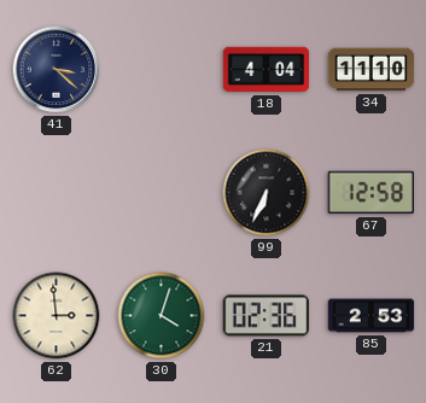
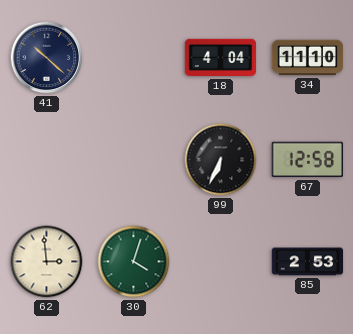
41: 3:22 -> 10:22
21: 02:36 -> none
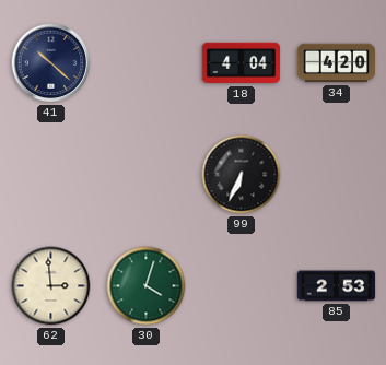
34: 11:10 -> 4:20
67: 12:58 -> none
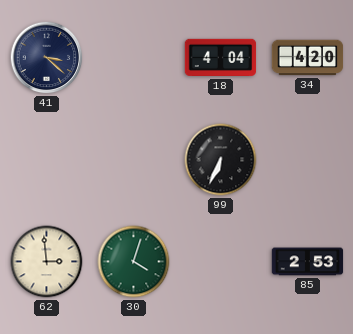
41: 10:22 -> 3:22
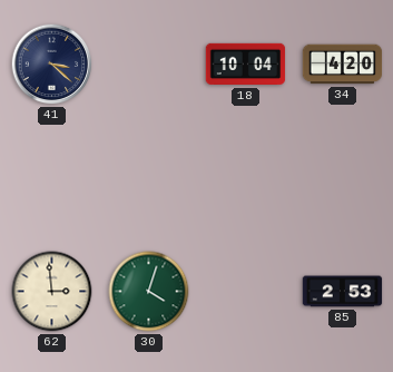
18: 4:04 -> 10:04
99: 6:34 -> none
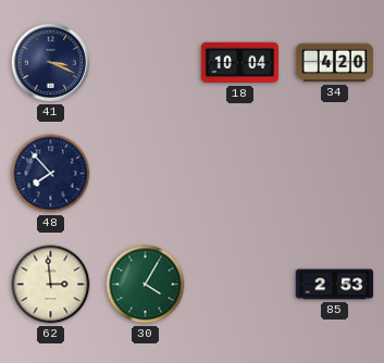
41: 3:22 -> 3:19
48: none -> 7:53
30: 4:03 -> 4:05
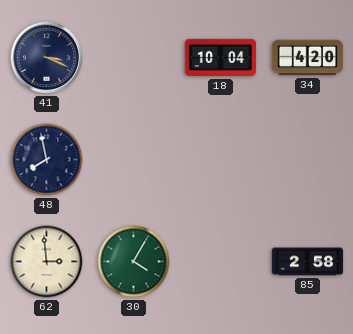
48: 7:53 -> 7:58
85: 2:53 -> 2:58
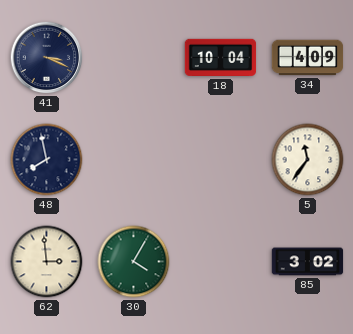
34: 4:20 -> 4:09
5: none -> 11:36
85: 2:58 -> 3:02
